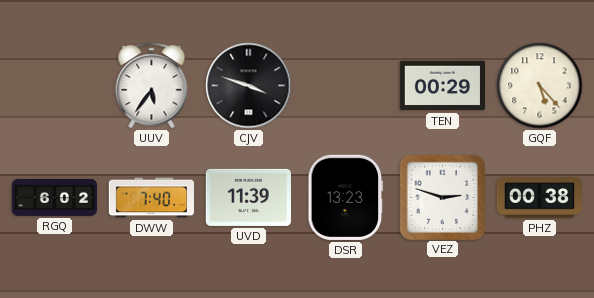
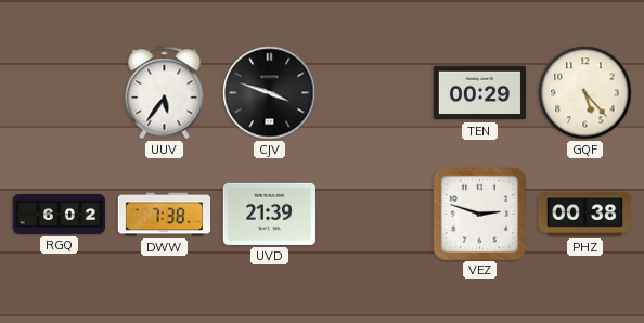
DWW: 7:40 -> 7:38
UVD: 11:39 -> 21:39
DSR: 13:23 -> none
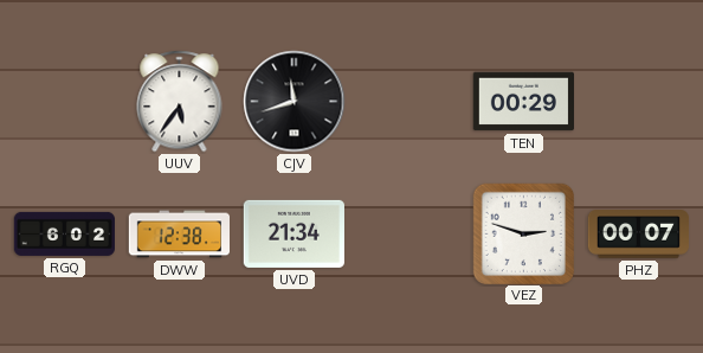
CJV: 3:48 -> 11:42
GQF: 5:23 -> none
DWW: 7:38 -> 12:38
UVD: 21:39 -> 21:34
PHZ: 00:38 -> 00:07
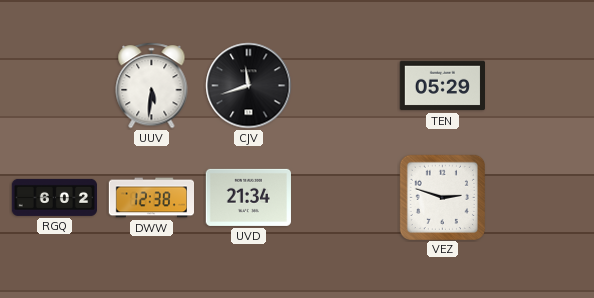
UUV: 5:36 -> 5:31
TEN: 00:29 -> 05:29
PHZ: 00:07 -> none
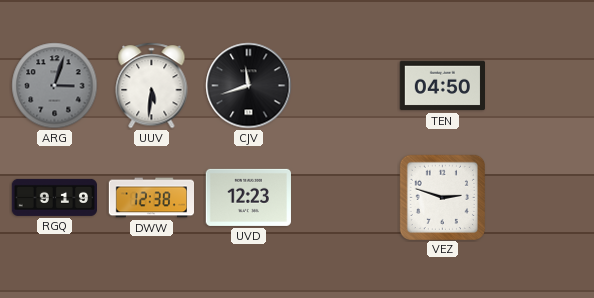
ARG: none -> 3:03
TEN: 05:29 -> 04:50
RGQ: 6:02 -> 9:19
UVD: 21:34 -> 12:23
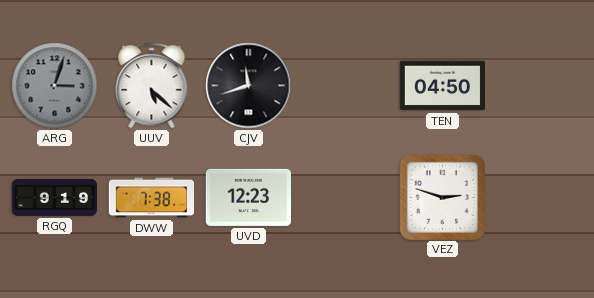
UUV: 5:31 -> 5:22
DWW: 12:38 -> 7:38
